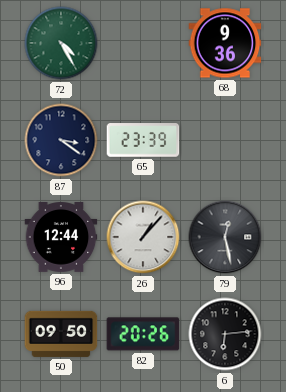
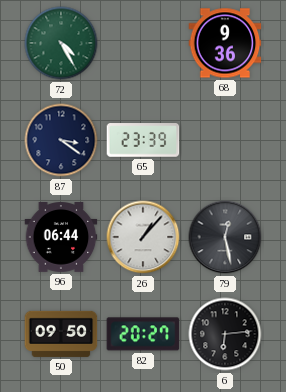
96: 12:44 -> 06:44
82: 20:26 -> 20:27
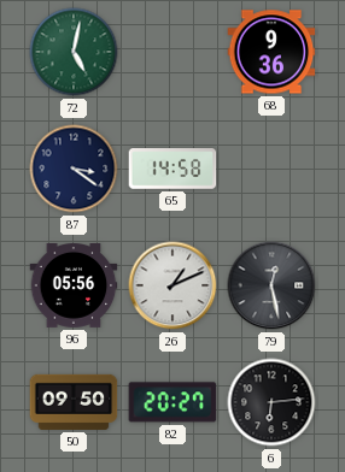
72: 4:25 -> 5:02
65: 23:39 -> 14:58
96: 06:44 -> 05:56
26: 1:07 -> 1:11
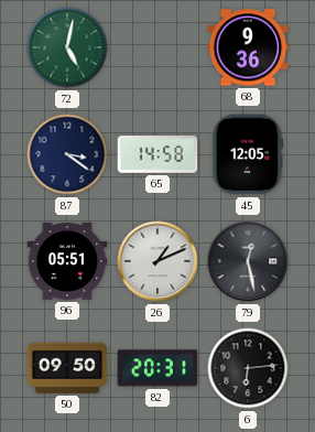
45: none -> 12:05
96: 05:56 -> 05:51
82: 20:27 -> 20:31
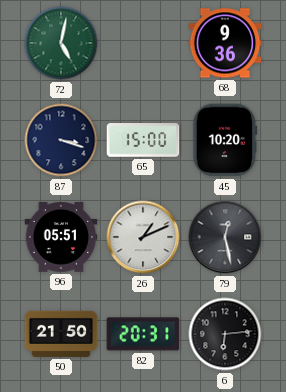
87: 3:21 -> 3:18
65: 14:58 -> 15:00
45: 12:05 -> 10:20
50: 09:50 -> 21:50
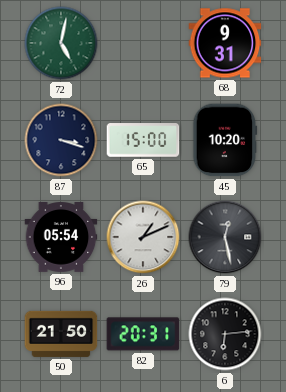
68: 9:36 -> 9:31
96: 05:51 -> 05:54
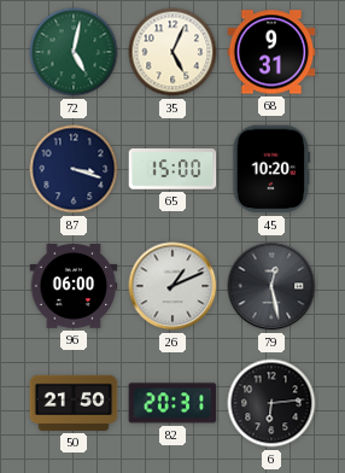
35: none -> 5:04
96: 05:54 -> 06:00
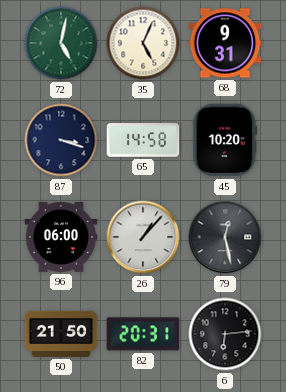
65: 15:00 -> 14:58
26: 1:11 -> 1:07
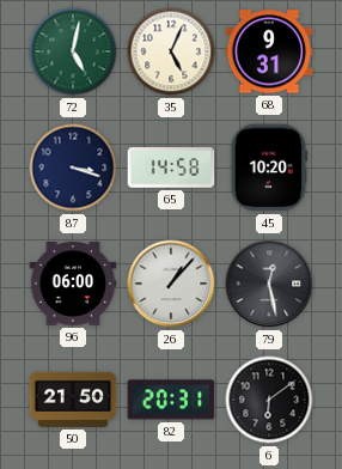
6: 6:14 -> 6:09
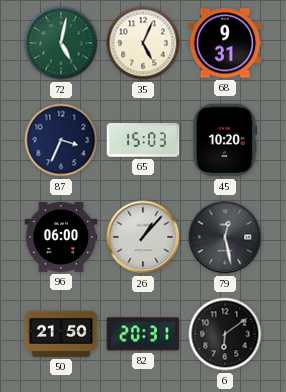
87: 3:18 -> 3:34
65: 14:58 -> 15:03
